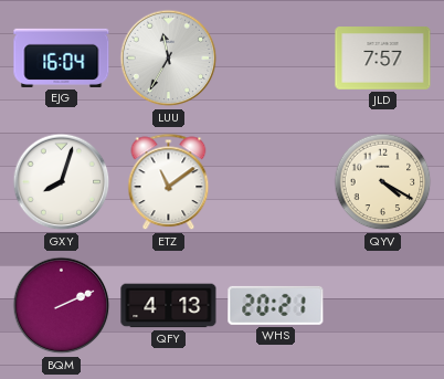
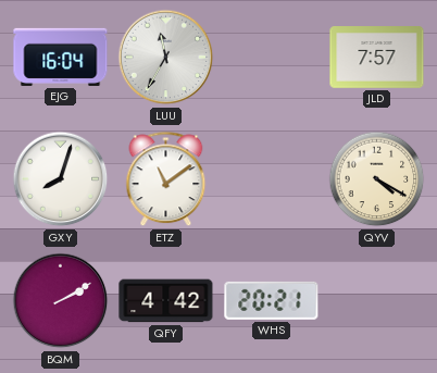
BQM: 2:11 -> 2:10
QFY: 4:13 -> 4:42
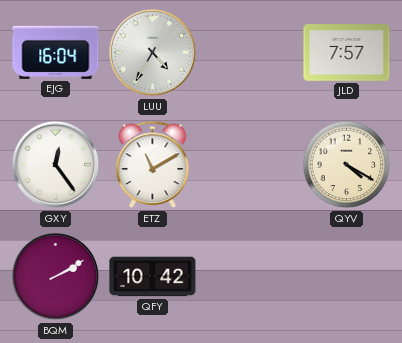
LUU: 11:35 -> 4:35
GXY: 8:03 -> 12:24
ETZ: 11:09 -> 11:10
QFY: 4:42 -> 10:42
WHS: 20:21 -> none
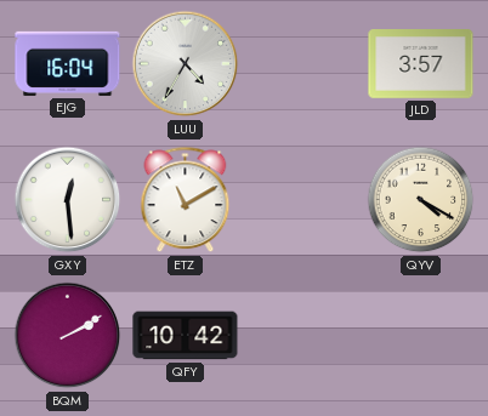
JLD: 7:57 -> 3:57
GXY: 12:24 -> 12:29
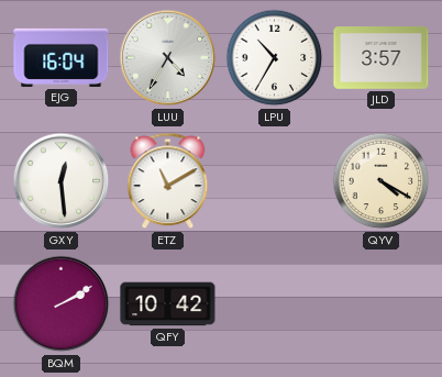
LPU: none -> 10:35
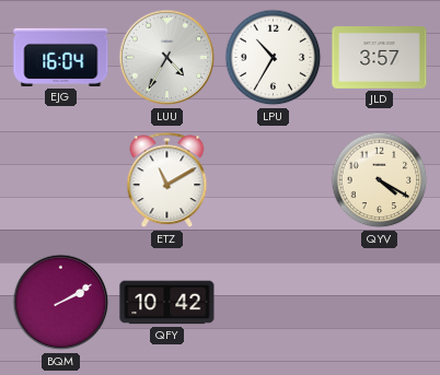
GXY: 12:29 -> none
